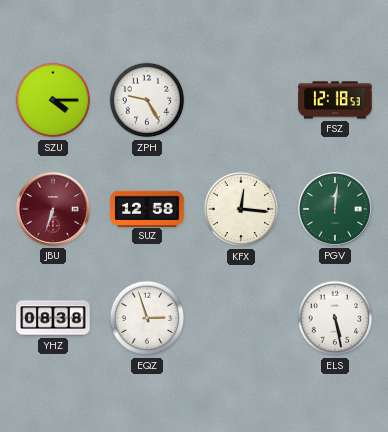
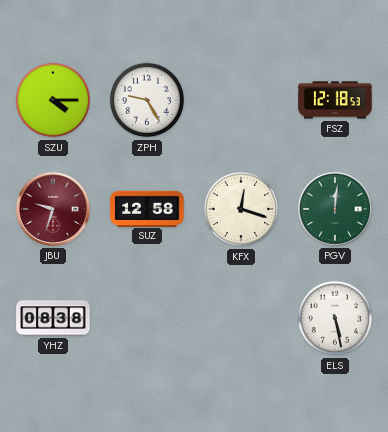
JBU: 6:33 -> 9:33
KFX: 12:16 -> 12:18
EQZ: 2:57 -> none
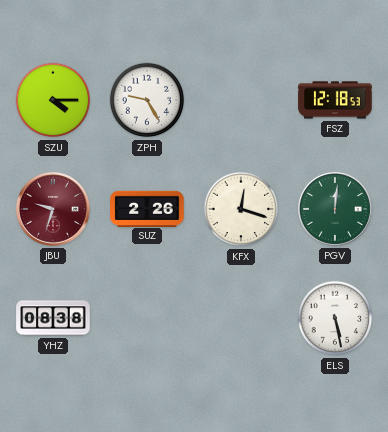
SUZ: 12:58 -> 2:26
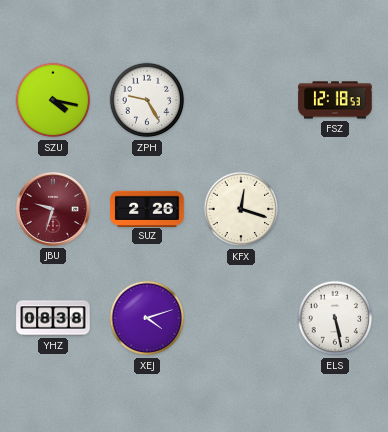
SZU: 4:15 -> 4:17
PGV: 12:01 -> none
XEJ: none -> 4:12
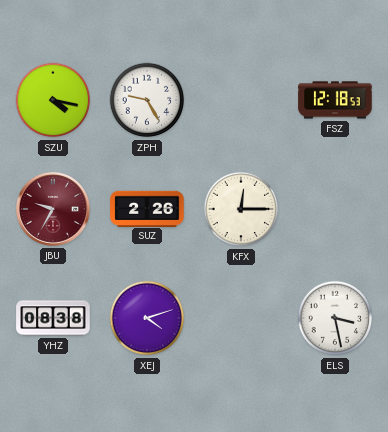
JBU: 9:33 -> 9:35
KFX: 12:18 -> 12:15
ELS: 5:28 -> 3:28
